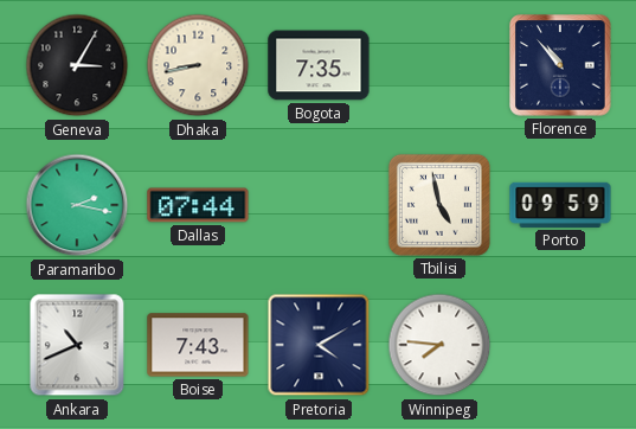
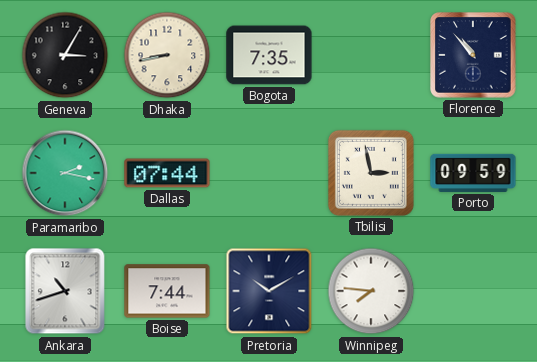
Tbilisi: 4:58 -> 2:58
Ankara: 10:41 -> 10:42
Boise: 7:43 -> 7:44
Pretoria: 4:10 -> 10:10
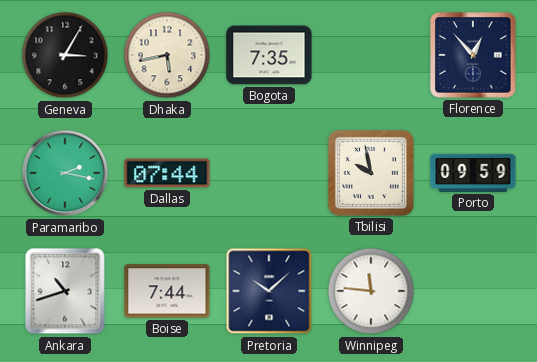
Dhaka: 8:43 -> 5:43
Florence: 10:53 -> 12:53
Tbilisi: 2:58 -> 9:58
Pretoria: 10:10 -> 10:08
Winnipeg: 7:46 -> 11:46
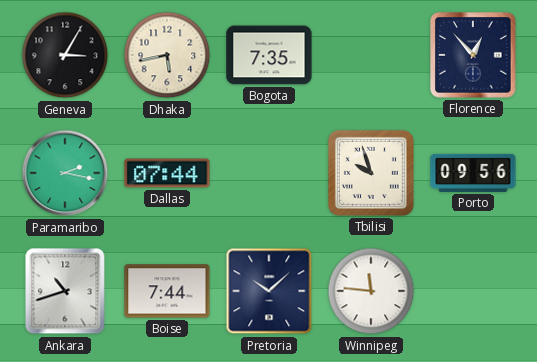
Tbilisi: 9:58 -> 9:57
Porto: 09:59 -> 09:56
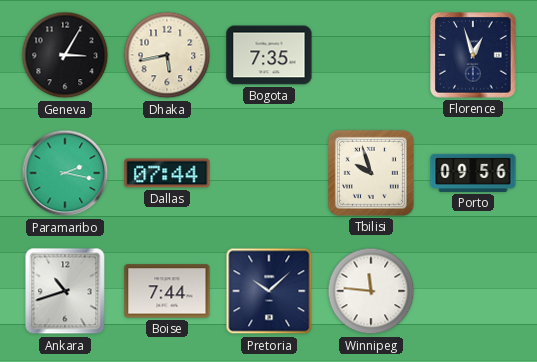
Florence: 12:53 -> 12:57
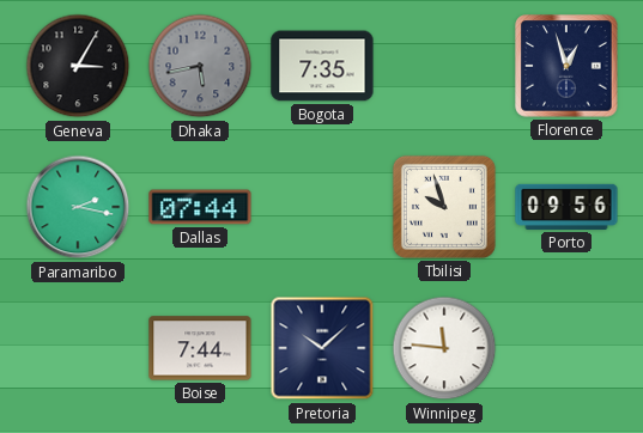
Dhaka dial: cream -> grey
Ankara: 10:42 -> none
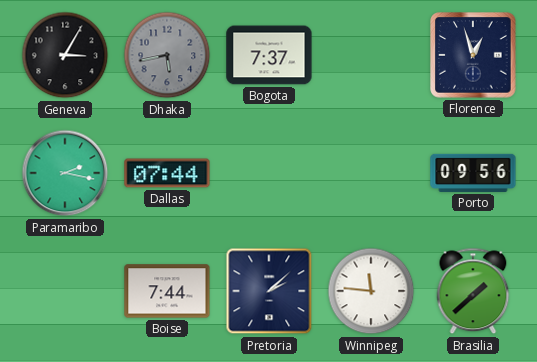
Bogota: 7:35 -> 7:37
Tbilisi: 9:57 -> none
Pretoria: 10:08 -> 2:08
Brasilia: none -> 1:38
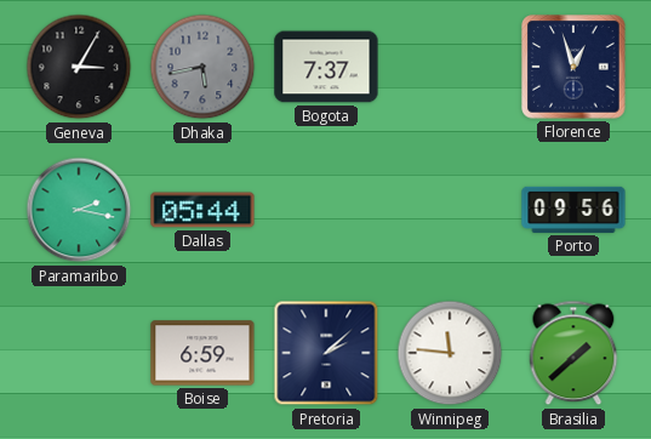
Dallas: 07:44 -> 05:44
Boise: 7:44 -> 6:59
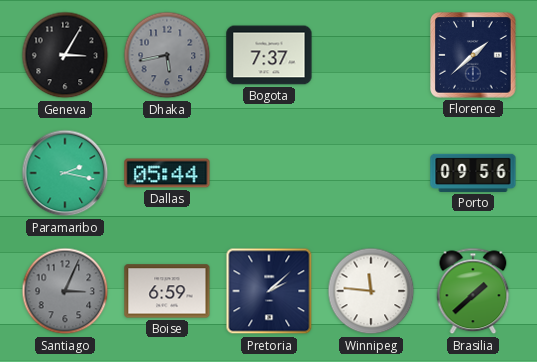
Florence: 12:57 -> 1:38
Santiago: none -> 3:04
